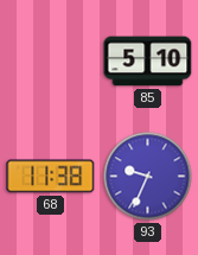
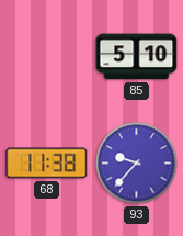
93: 9:34 -> 9:37
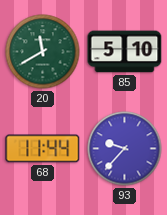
20: none -> 11:40
68: 11:38 -> 11:44
